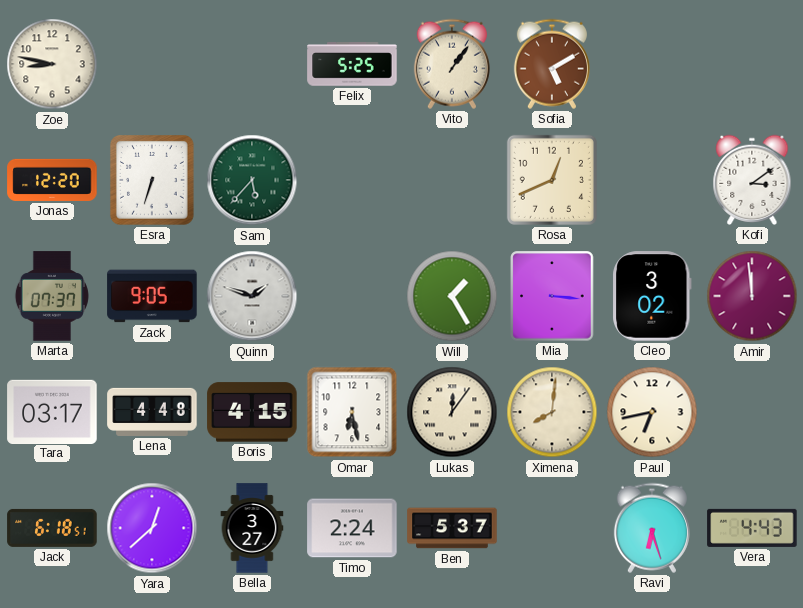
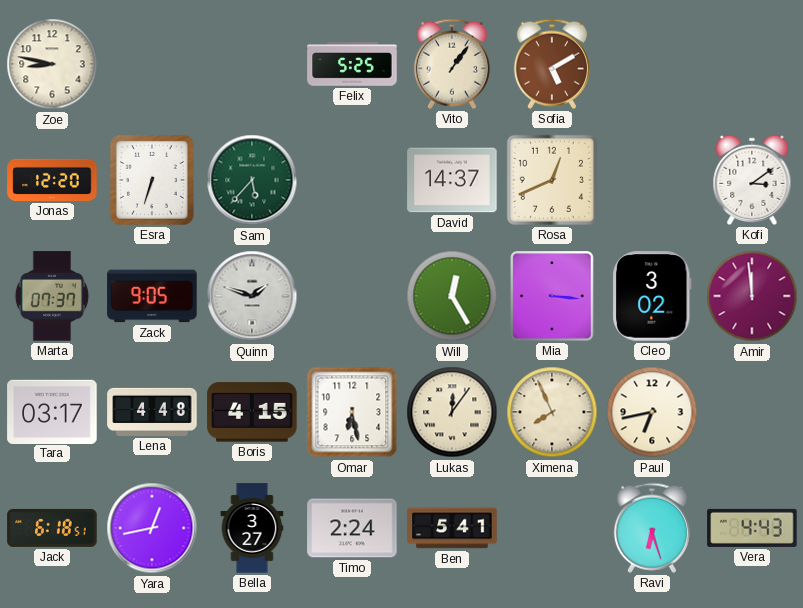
David: none -> 14:37
Will: 1:25 -> 12:25
Ximena: 8:01 -> 7:56
Yara: 12:38 -> 12:43
Ben: 5:37 -> 5:41
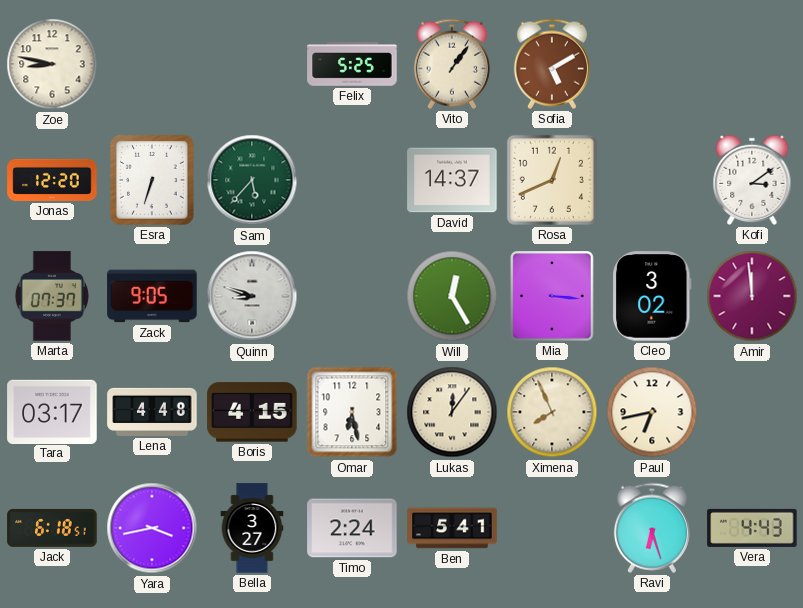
Quinn: 1:48 -> 8:48
Yara: 12:43 -> 3:43
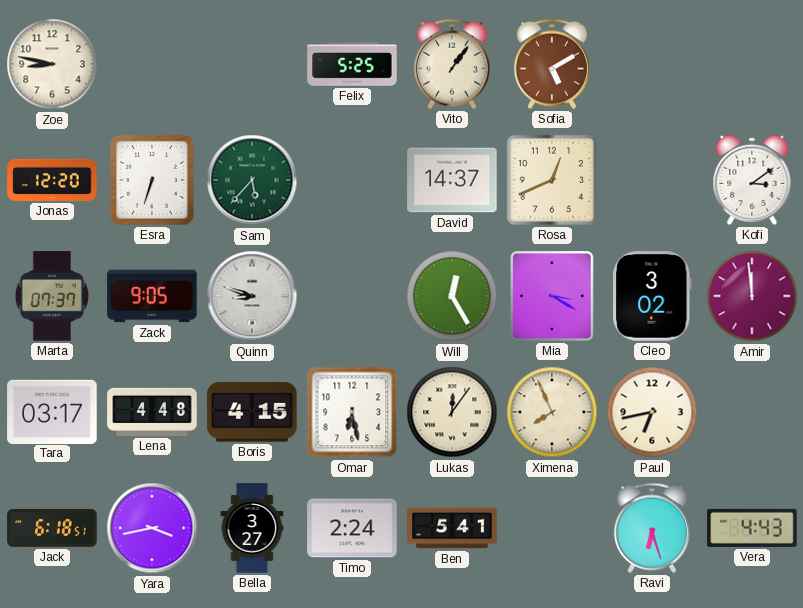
Mia: 3:16 -> 3:20
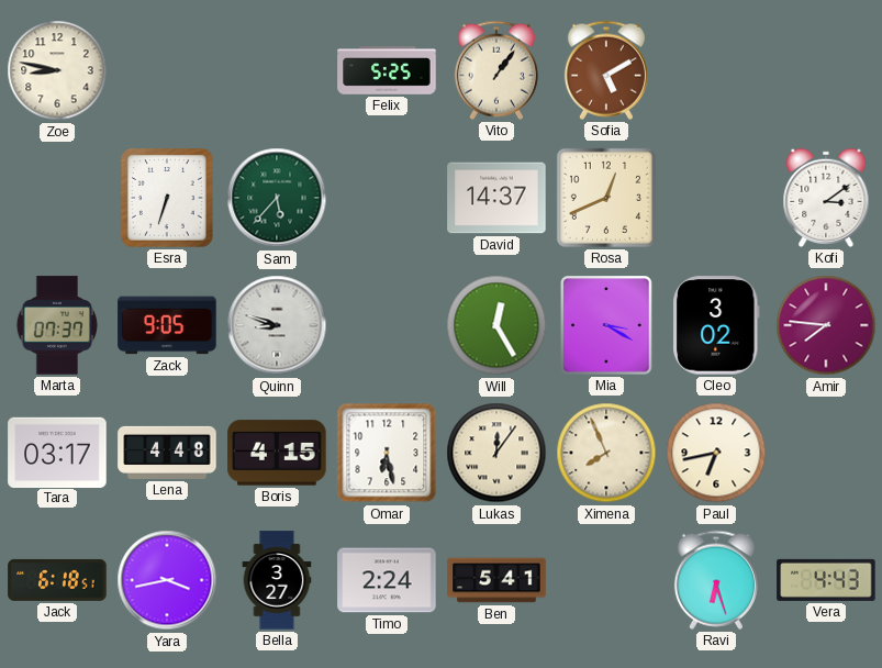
Jonas: 12:20 -> none
Amir: 11:59 -> 7:46
